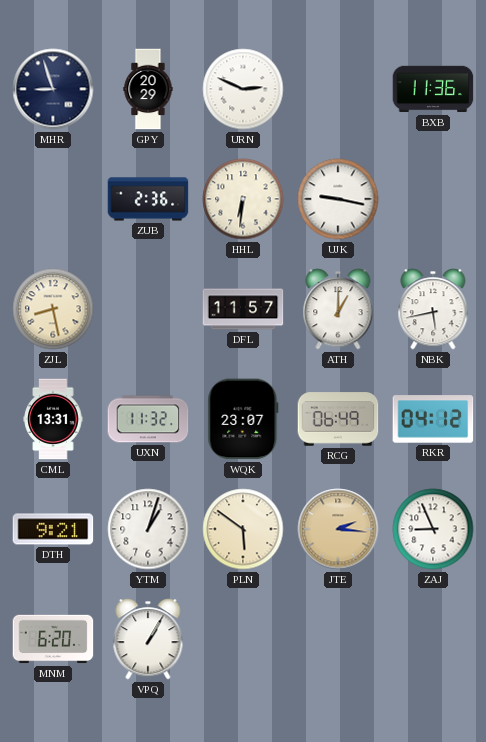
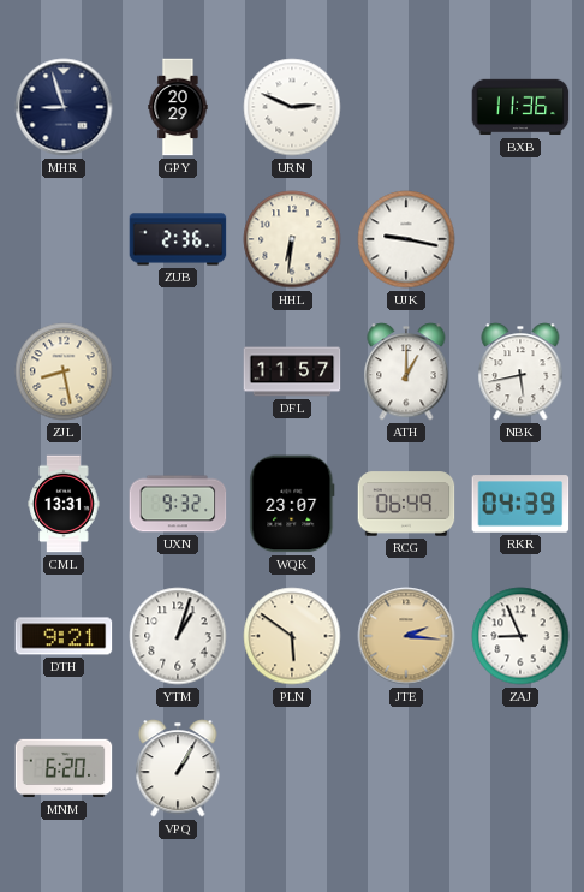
UXN: 11:32 -> 9:32
RKR: 04:12 -> 04:39
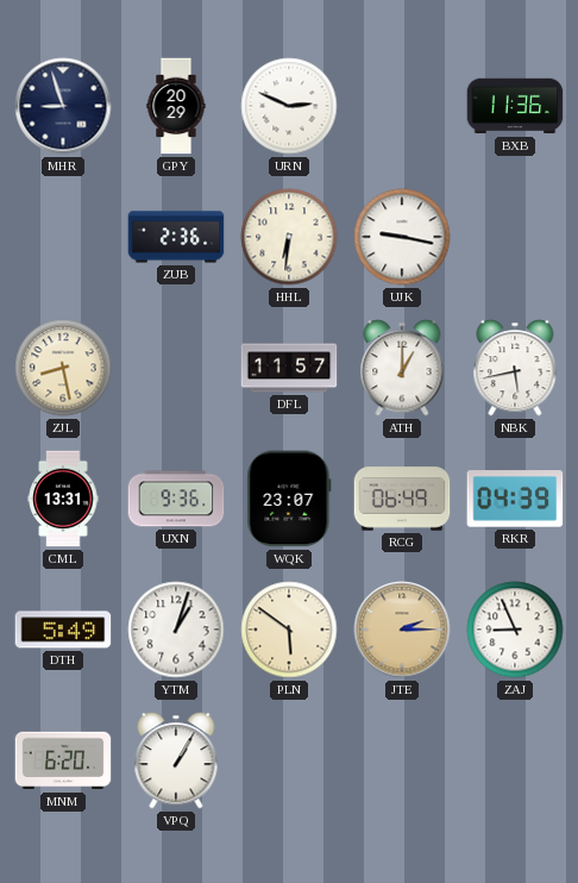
UXN: 9:32 -> 9:36
DTH: 9:21 -> 5:49
JTE: 2:16 -> 2:15
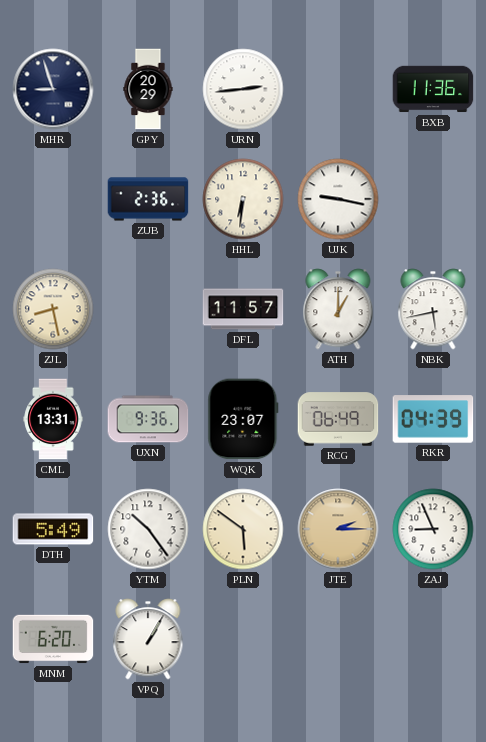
URN: 2:49 -> 2:44
YTM: 1:03 -> 10:24
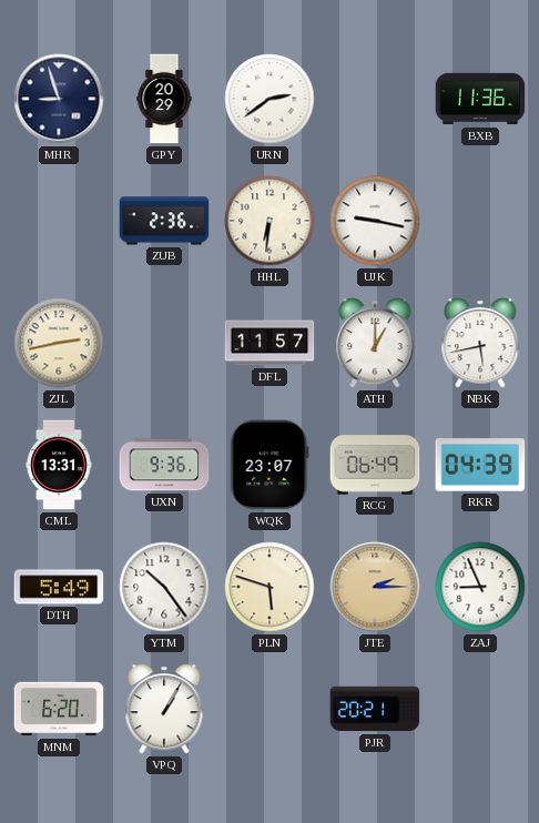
URN: 2:44 -> 2:39
ZJL: 8:28 -> 2:43
PLN: 5:51 -> 5:48
PJR: none -> 20:21
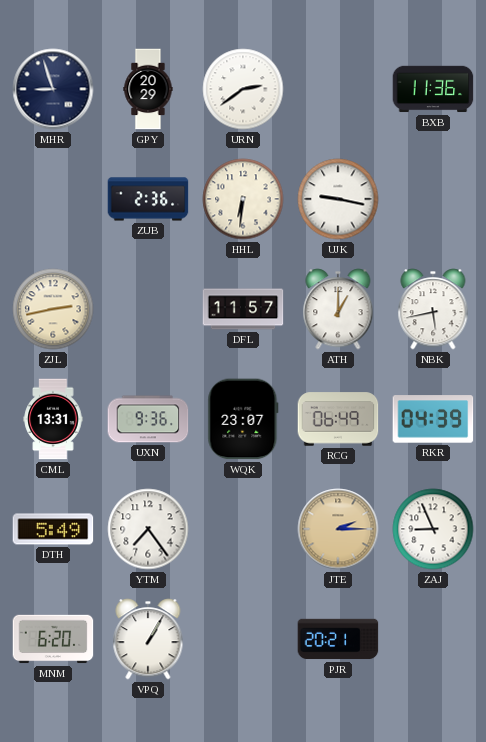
YTM: 10:24 -> 7:24
PLN: 5:48 -> none
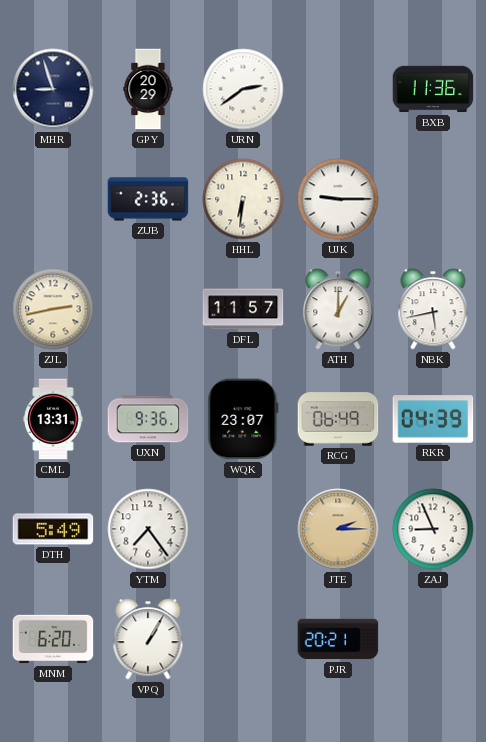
UJK: 9:17 -> 9:15
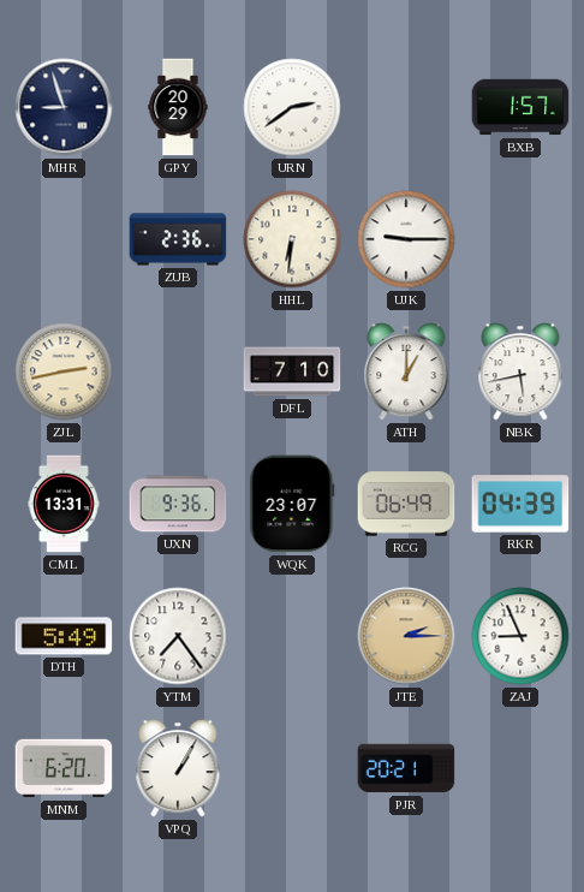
BXB: 11:36 -> 1:57
DFL: 11:57 -> 7:10
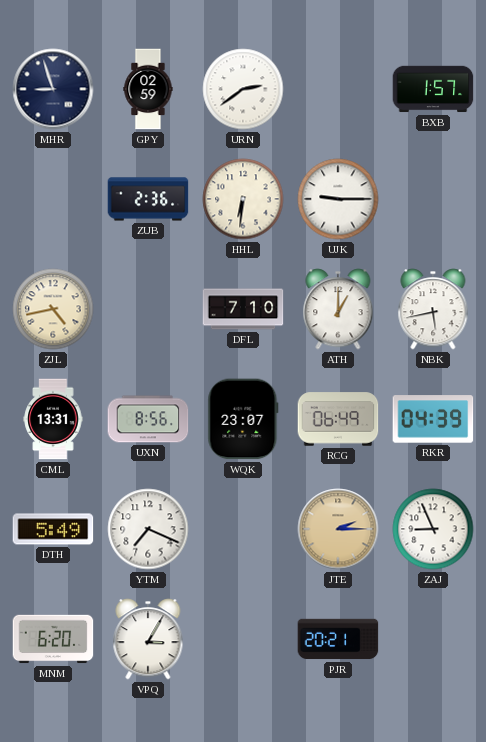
GPY: 20:29 -> 02:59
ZJL: 2:43 -> 4:43
UXN: 9:36 -> 8:56
YTM: 7:24 -> 7:19
VPQ: 1:05 -> 3:05
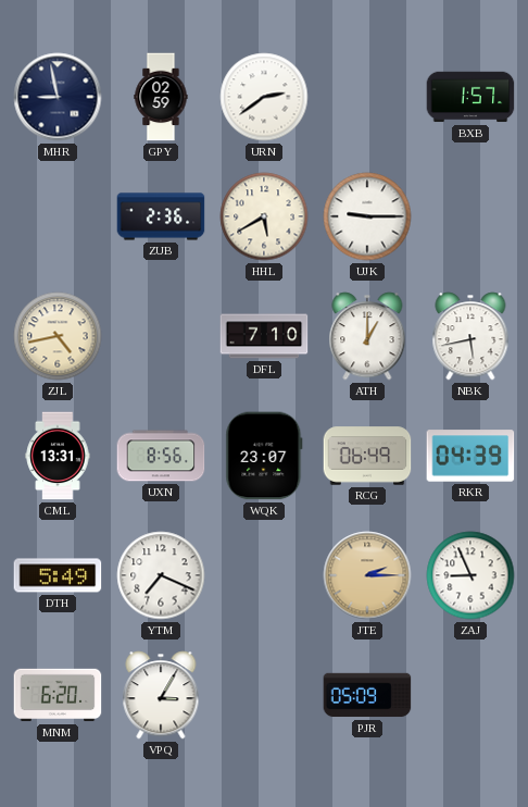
MHR: 8:57 -> 8:58
HHL: 6:31 -> 5:40
PJR: 20:21 -> 05:09
